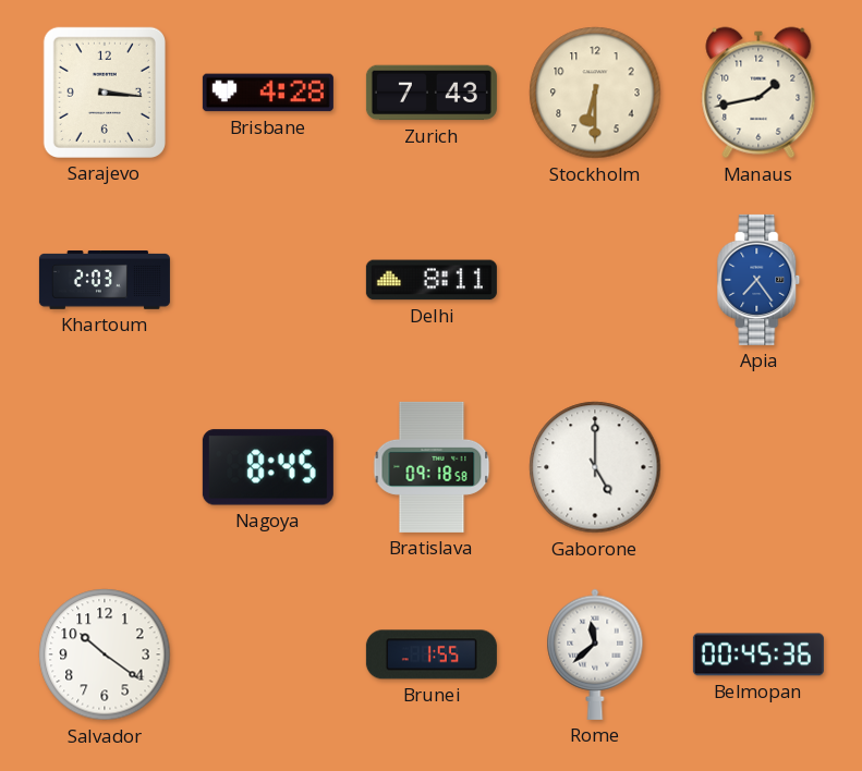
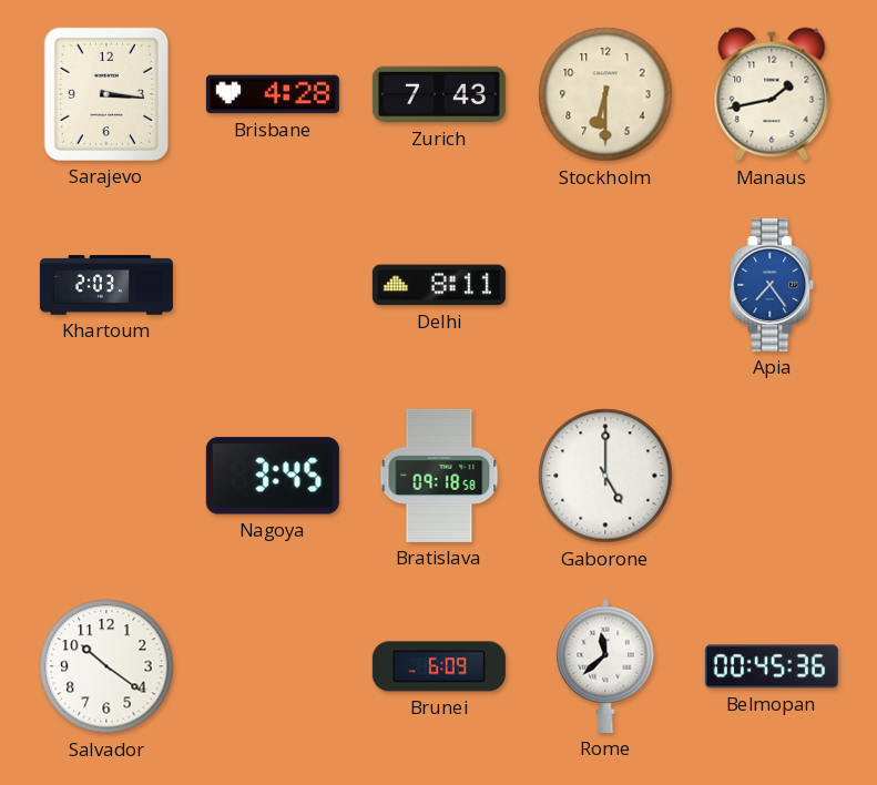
Nagoya: 8:45 -> 3:45
Brunei: 1:55 -> 6:09
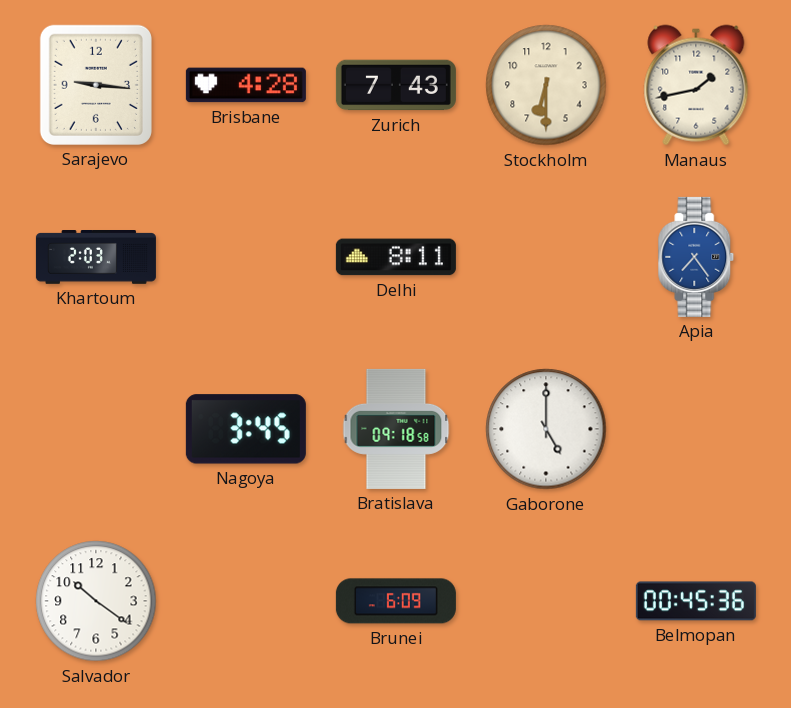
Sarajevo: 3:16 -> 9:16
Rome: 11:38 -> none
